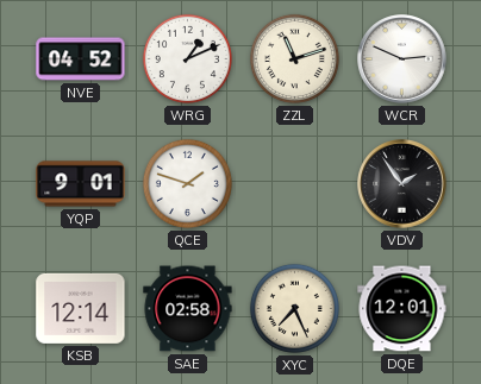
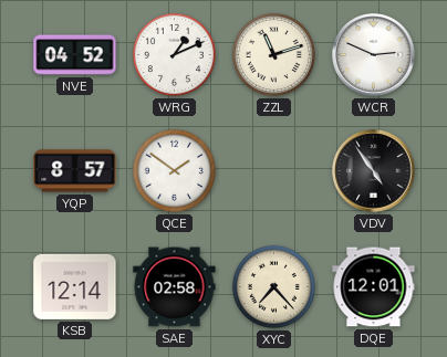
YQP: 9:01 -> 8:57
QCE: 1:48 -> 1:51
VDV: 1:54 -> 4:54
XYC: 7:26 -> 7:23
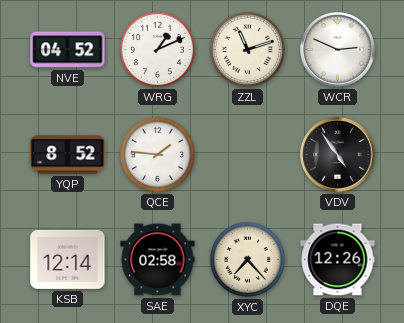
YQP: 8:57 -> 8:52
QCE: 1:51 -> 1:46
DQE: 12:01 -> 12:26
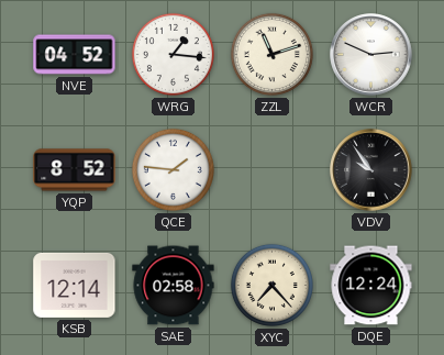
WRG: 1:11 -> 1:16
VDV: 4:54 -> 9:54
DQE: 12:26 -> 12:24
